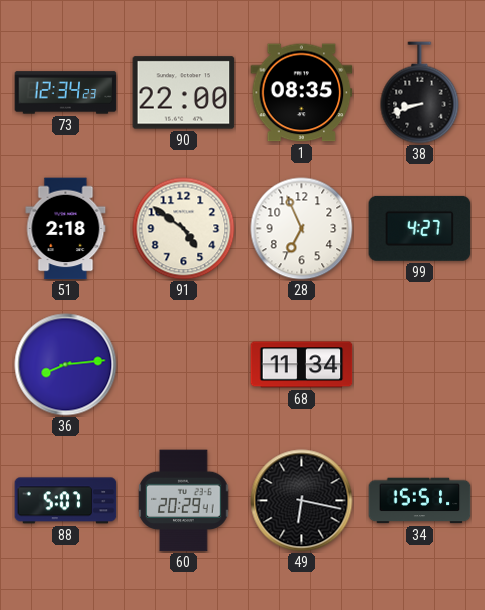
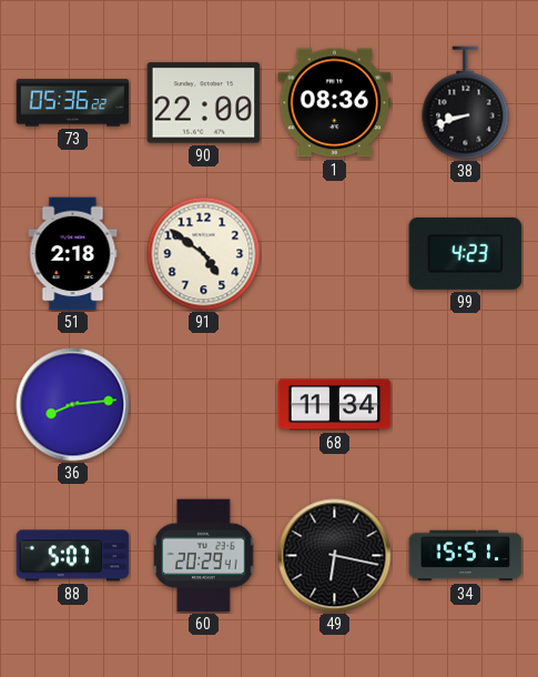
73: 12:34 -> 05:36
1: 08:35 -> 08:36
28: 6:56 -> none
99: 4:27 -> 4:23
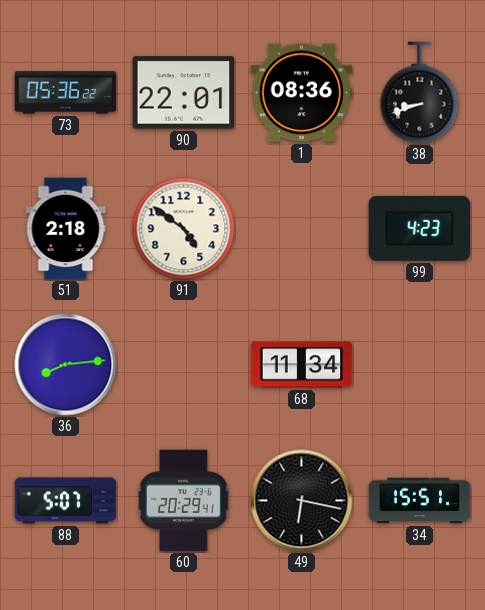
90: 22:00 -> 22:01
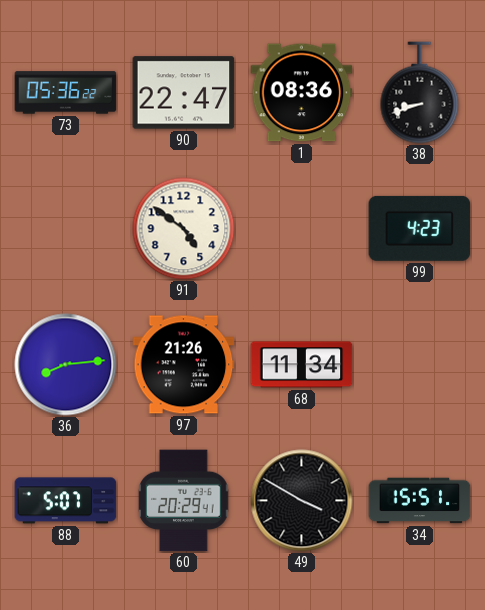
90: 22:01 -> 22:47
51: 2:18 -> none
97: none -> 21:26
49: 6:17 -> 3:50
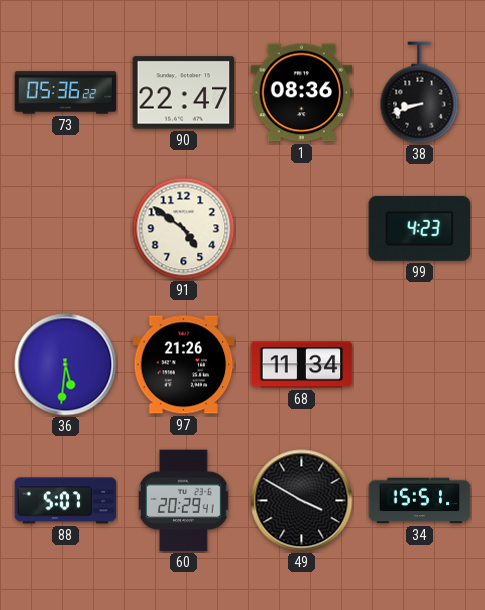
36: 8:14 -> 5:31
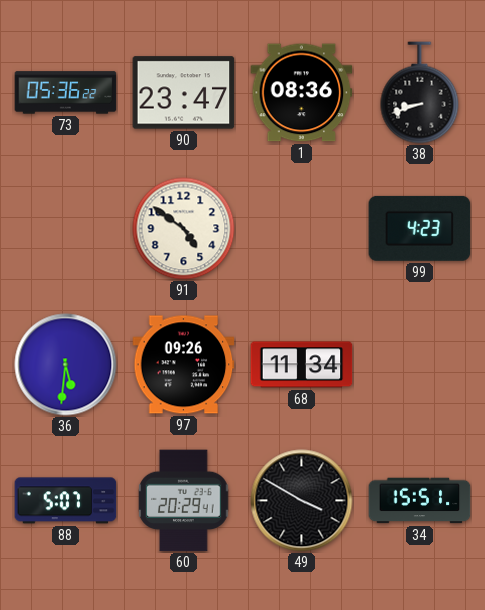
90: 22:47 -> 23:47
97: 21:26 -> 09:26
